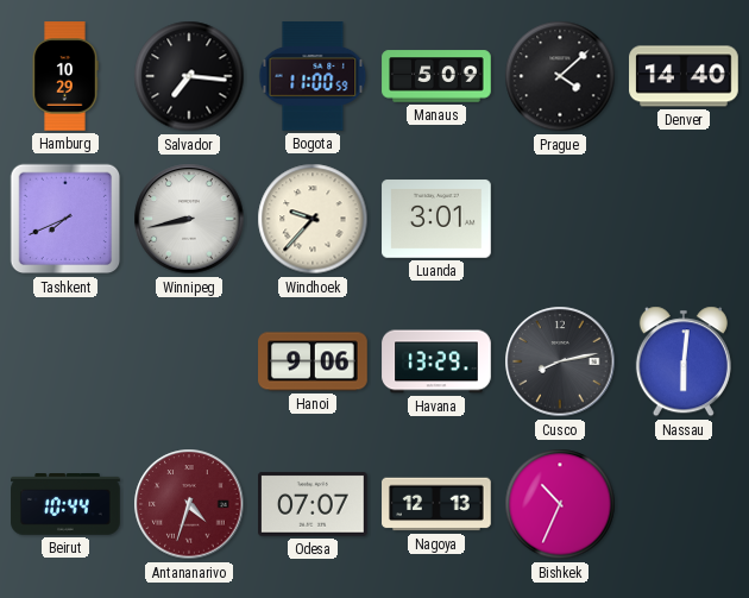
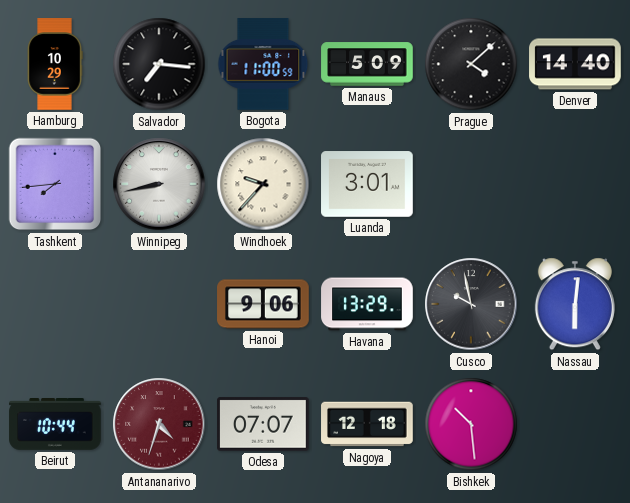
Tashkent: 7:41 -> 7:44
Cusco: 8:13 -> 9:58
Nagoya: 12:13 -> 12:18
Bishkek: 10:34 -> 10:29
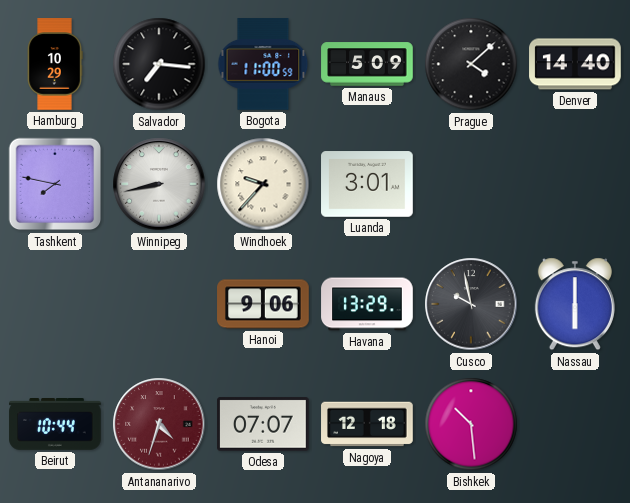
Tashkent: 7:44 -> 7:47
Nassau: 6:01 -> 6:00
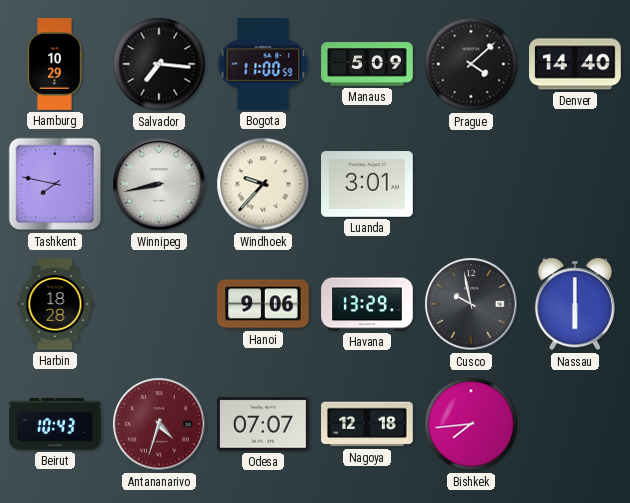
Harbin: none -> 18:28
Beirut: 10:44 -> 10:43
Bishkek: 10:29 -> 7:44
